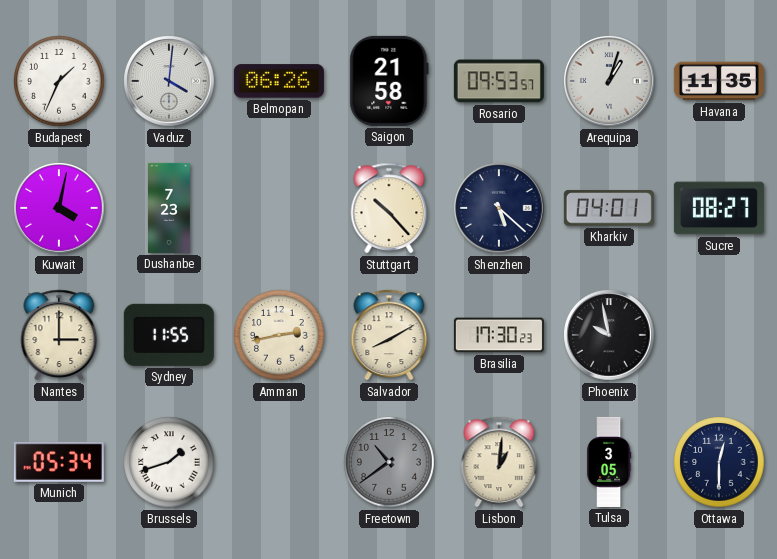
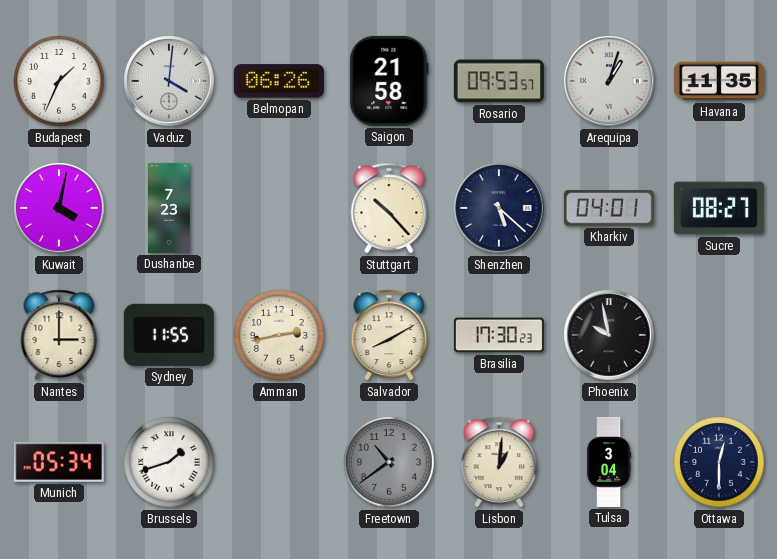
Tulsa: 3:05 -> 3:04
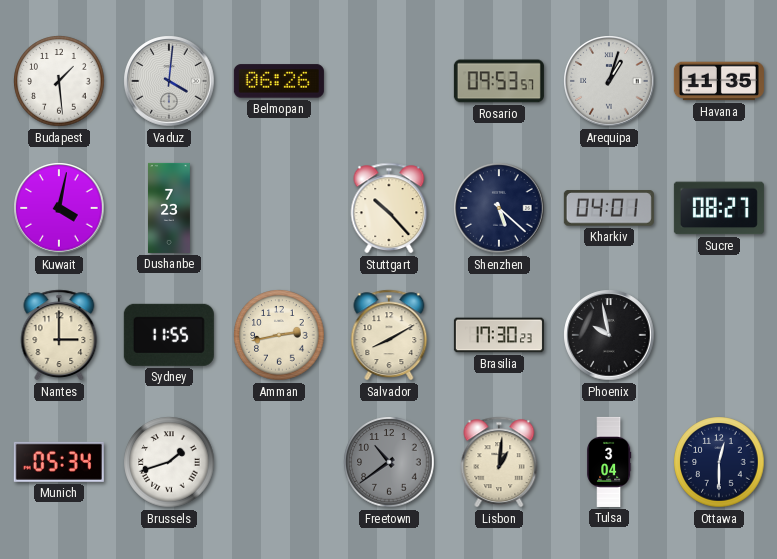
Budapest: 1:34 -> 1:29
Saigon: 21:58 -> none
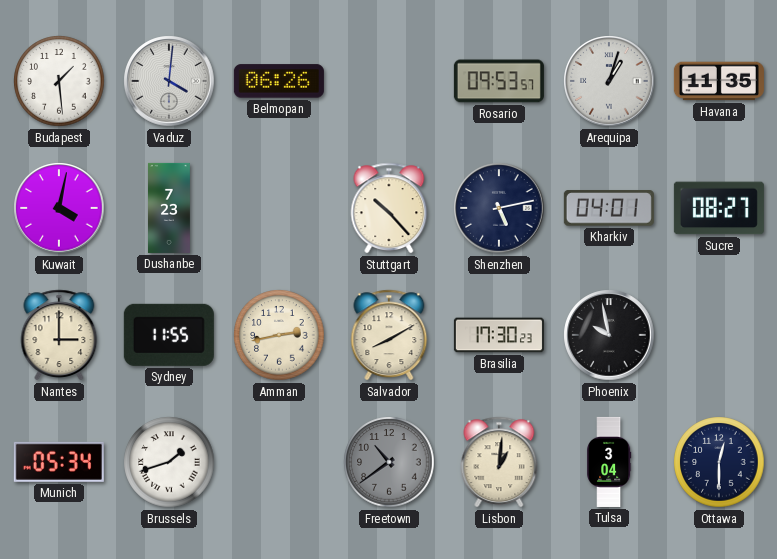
Shenzhen: 5:22 -> 5:13
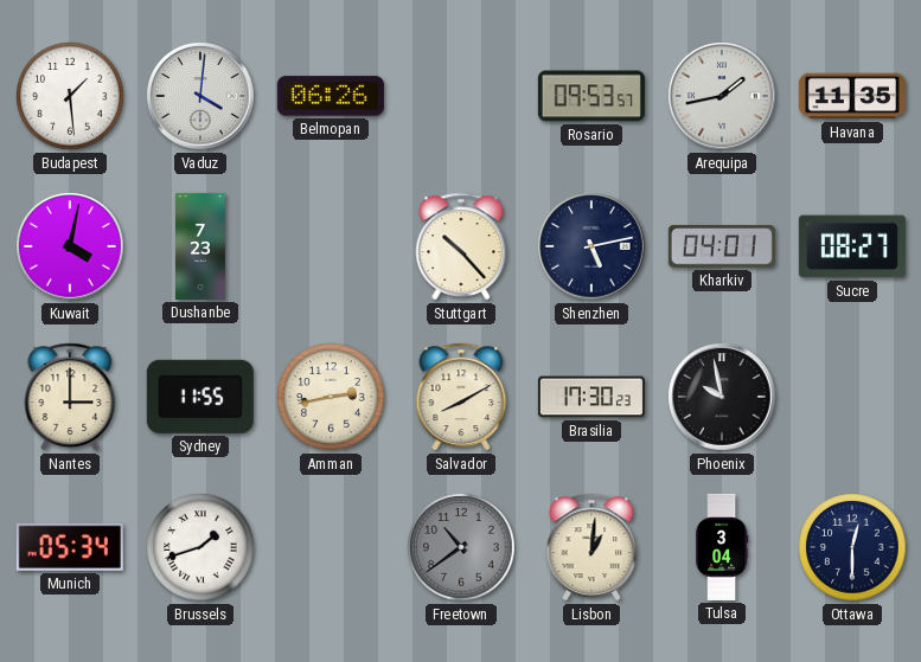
Arequipa: 1:03 -> 1:43
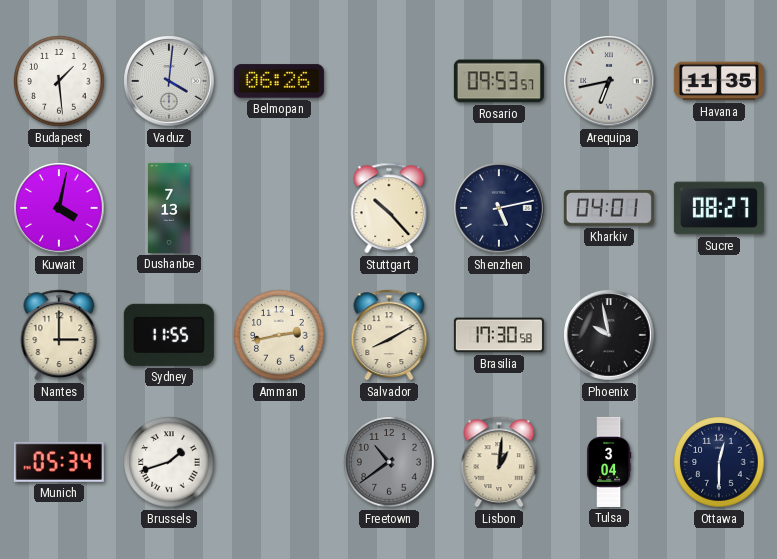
Arequipa: 1:43 -> 6:43
Dushanbe: 7:23 -> 7:13
Brasilia: 17:30:23 -> 17:30:58
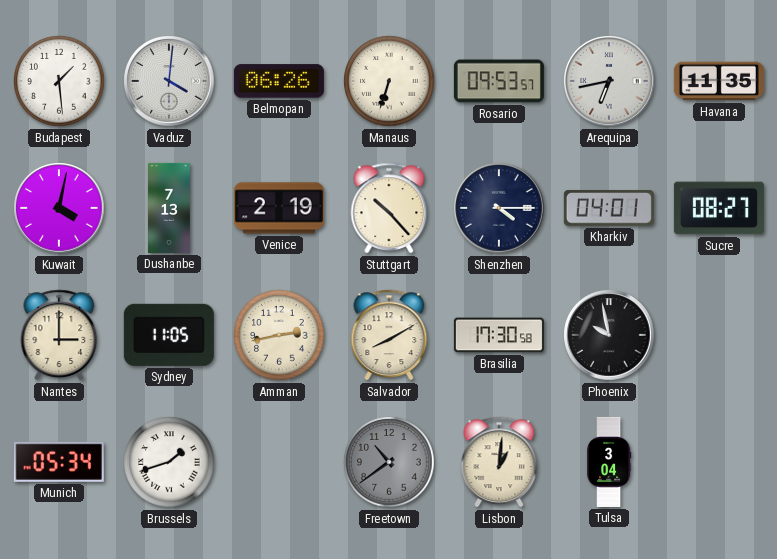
Manaus: none -> 6:33
Venice: none -> 2:19
Shenzhen: 5:13 -> 4:15
Sydney: 11:55 -> 11:05
Ottawa: 12:30 -> none
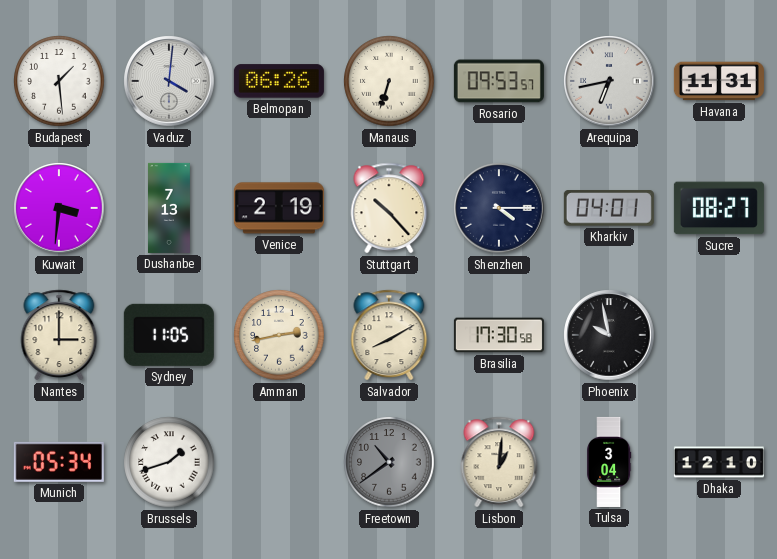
Havana: 11:35 -> 11:31
Kuwait: 4:02 -> 3:31
Dhaka: none -> 12:10
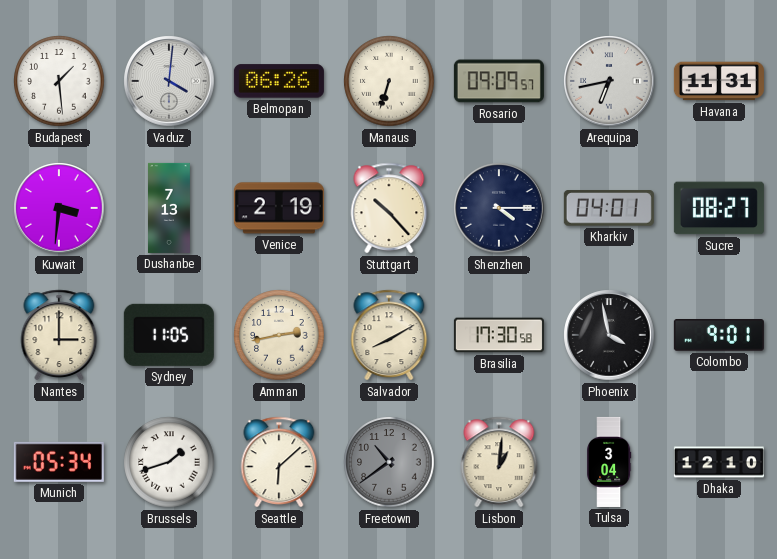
Rosario: 09:53 -> 09:09
Phoenix: 9:58 -> 3:58
Colombo: none -> 9:01
Seattle: none -> 6:08
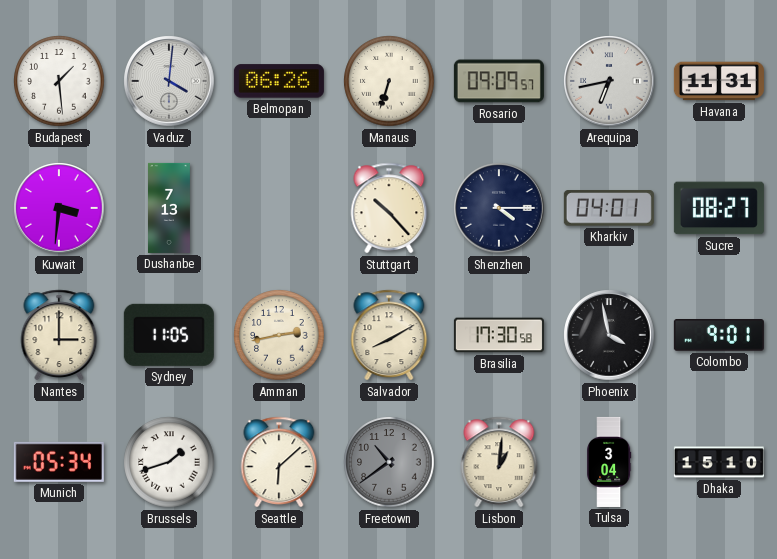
Venice: 2:19 -> none
Dhaka: 12:10 -> 15:10
